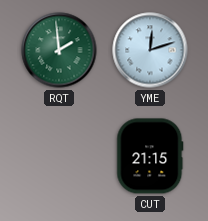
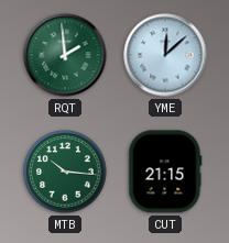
YME: 12:12 -> 12:08
MTB: none -> 10:16
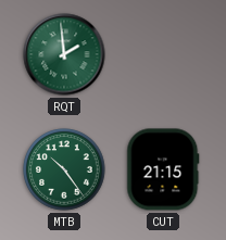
YME: 12:08 -> none
MTB: 10:16 -> 10:24
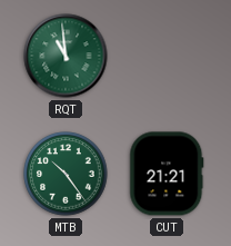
RQT: 1:59 -> 10:59
CUT: 21:15 -> 21:21
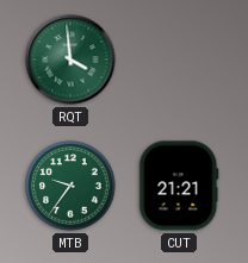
RQT: 10:59 -> 3:59
MTB: 10:24 -> 9:36
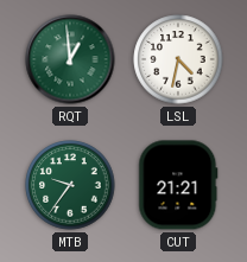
RQT: 3:59 -> 12:59
LSL: none -> 4:32
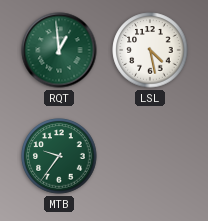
LSL: 4:32 -> 4:28
CUT: 21:21 -> none
